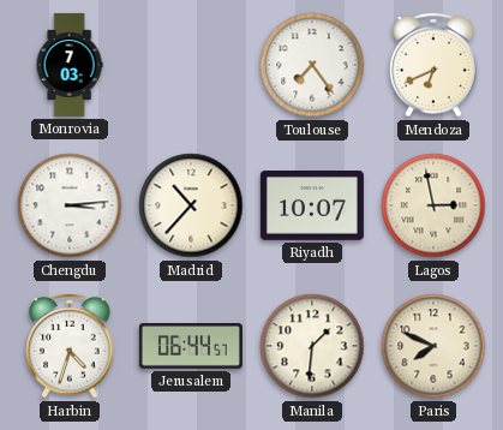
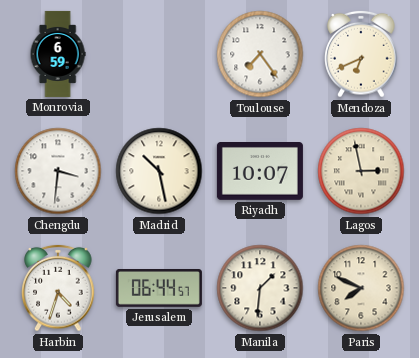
Monrovia: 7:03 -> 6:59
Chengdu: 3:14 -> 3:31
Madrid: 10:37 -> 10:28
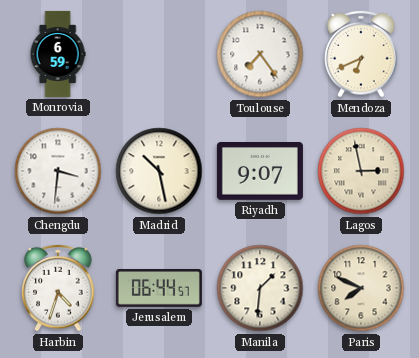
Riyadh: 10:07 -> 9:07
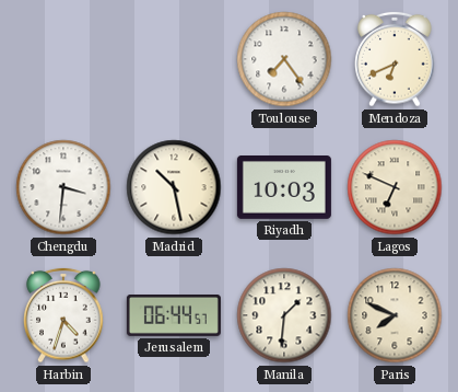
Monrovia: 6:59 -> none
Riyadh: 9:07 -> 10:03
Lagos: 2:58 -> 6:49
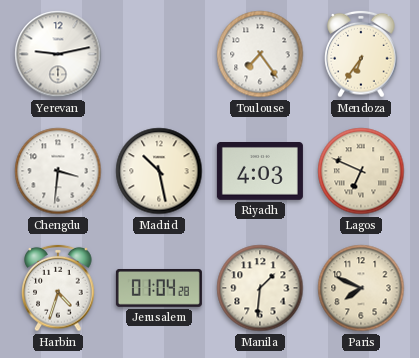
Yerevan: none -> 9:13
Mendoza: 6:41 -> 6:36
Riyadh: 10:03 -> 4:03
Jerusalem: 06:44 -> 01:04
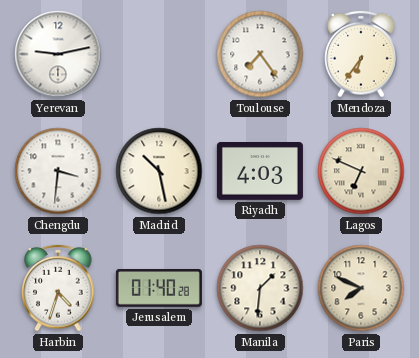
Jerusalem: 01:04 -> 01:40
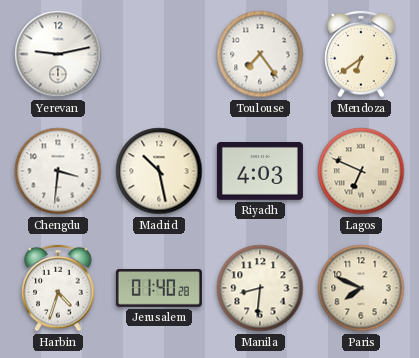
Mendoza: 6:36 -> 6:39
Manila: 1:31 -> 8:31
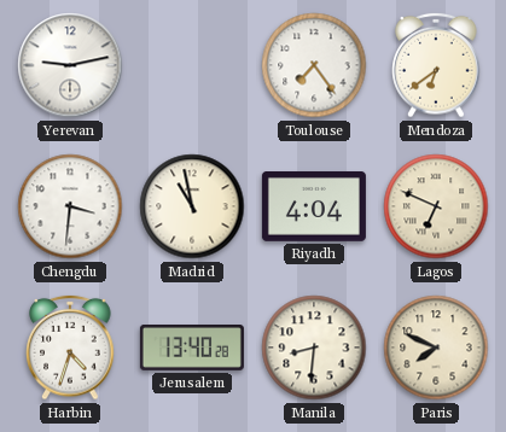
Madrid: 10:28 -> 10:58
Riyadh: 4:03 -> 4:04
Jerusalem: 01:40 -> 13:40
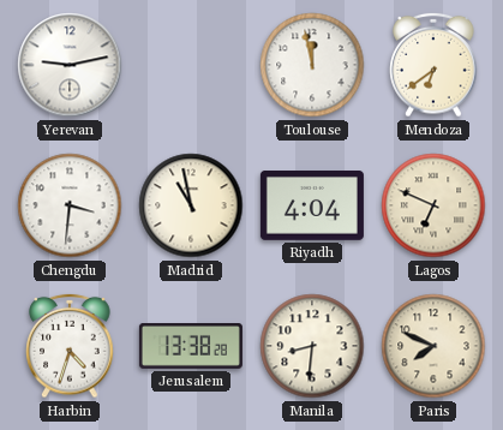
Toulouse: 7:24 -> 11:58
Jerusalem: 13:40 -> 13:38
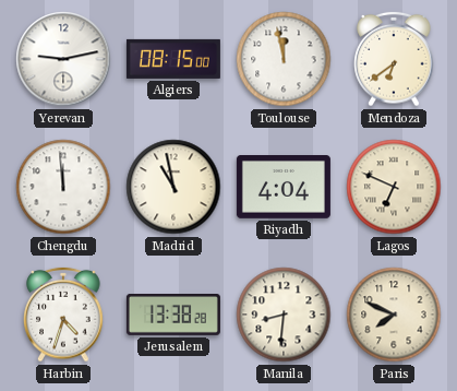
Algiers: none -> 08:15
Chengdu: 3:31 -> 11:59
